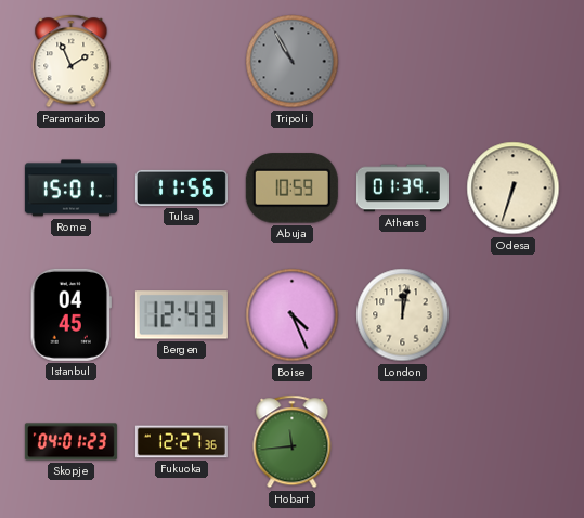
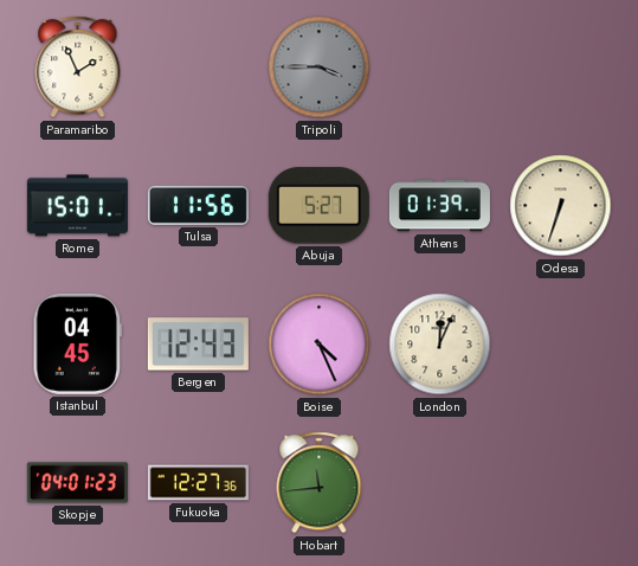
Tripoli: 10:55 -> 3:45
Abuja: 10:59 -> 5:27
London: 12:02 -> 12:04
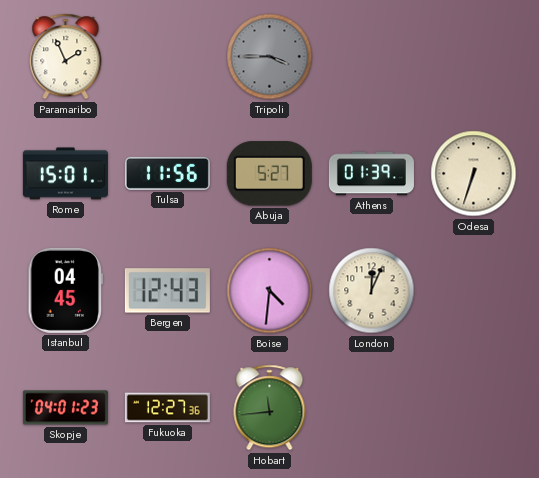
Boise: 4:26 -> 4:31
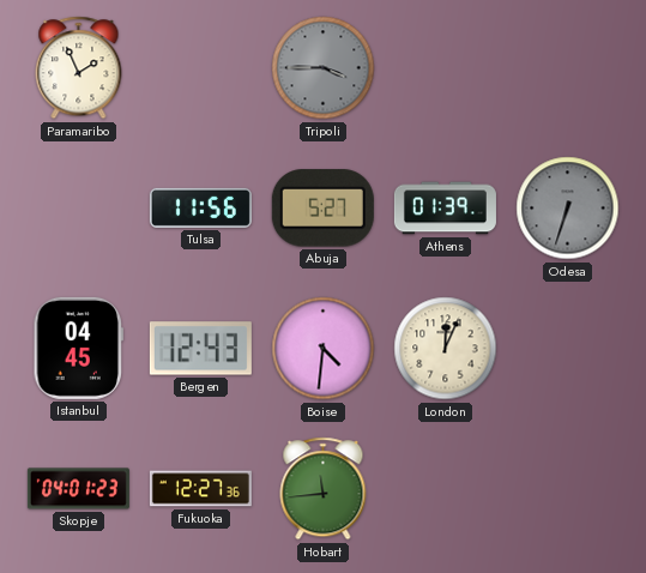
Rome: 15:01 -> none
Odesa dial: cream -> grey
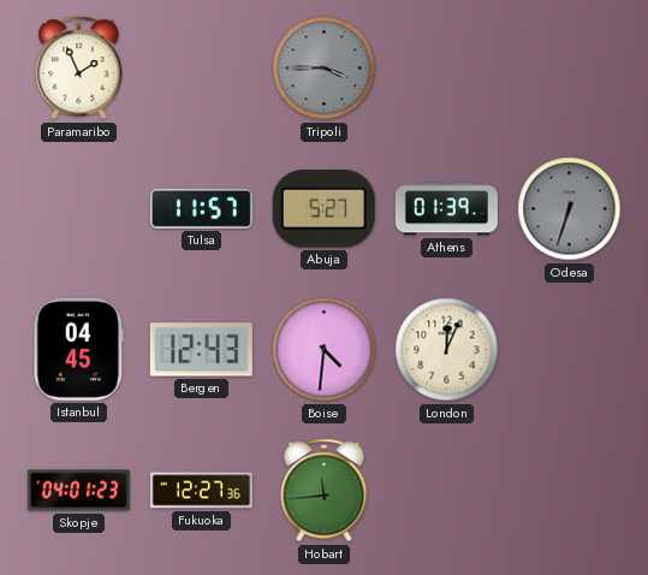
Tulsa: 11:56 -> 11:57
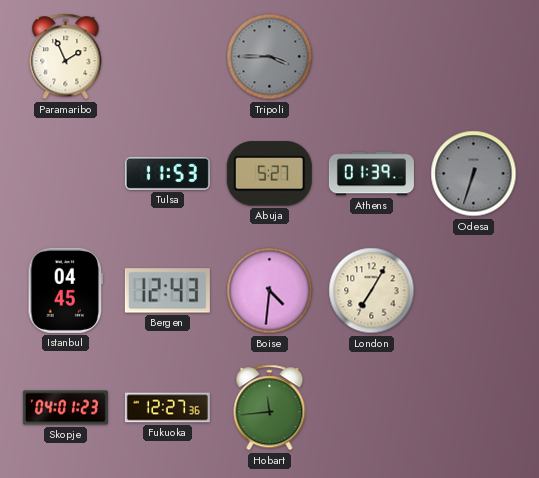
Tulsa: 11:57 -> 11:53
London: 12:04 -> 7:05
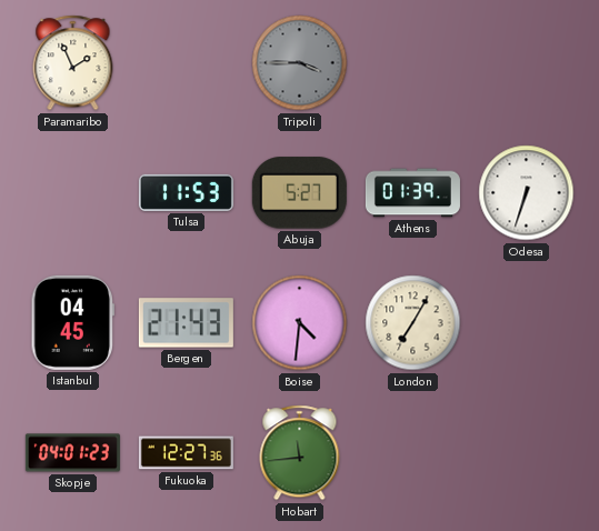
Odesa dial: grey -> white
Bergen: 12:43 -> 21:43
